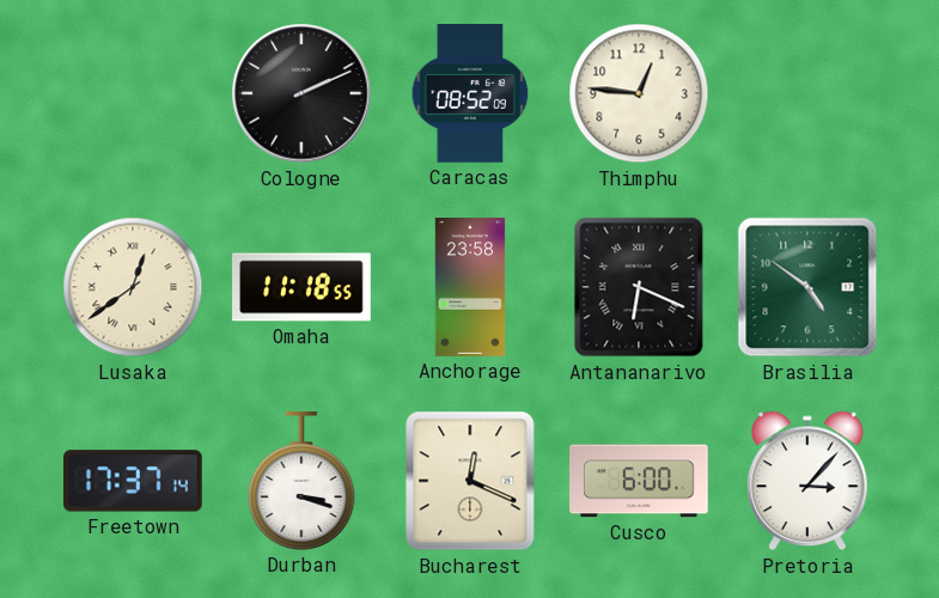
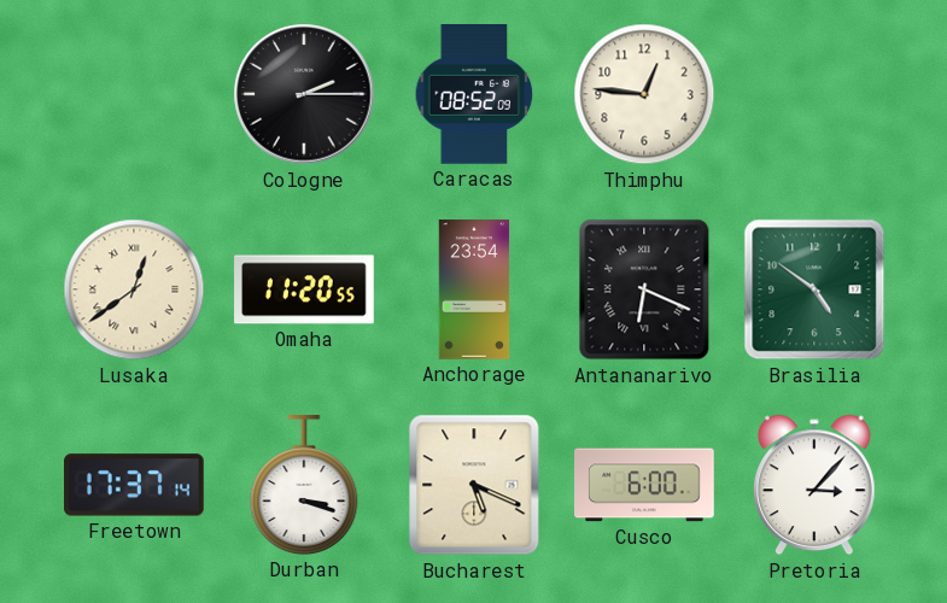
Cologne: 2:11 -> 2:15
Omaha: 11:18 -> 11:20
Anchorage: 23:58 -> 23:54
Bucharest: 12:19 -> 5:19
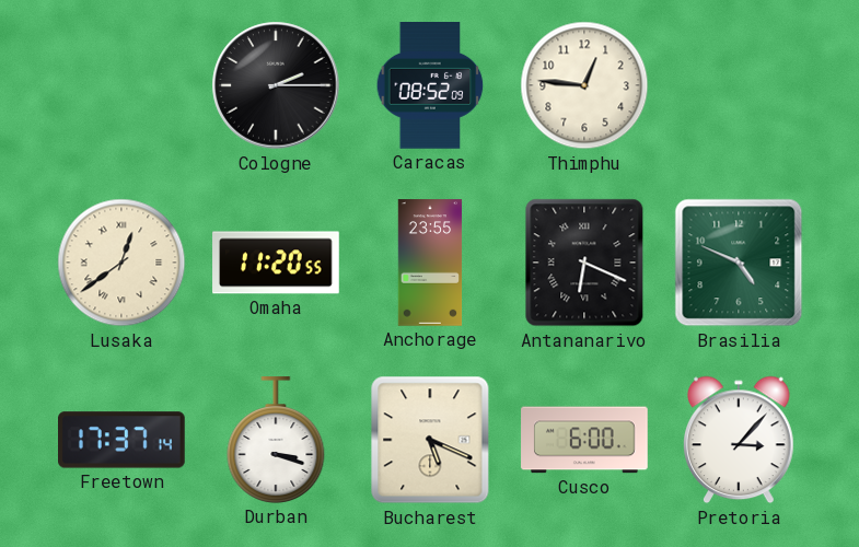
Anchorage: 23:54 -> 23:55
Brasilia: 4:51 -> 4:49
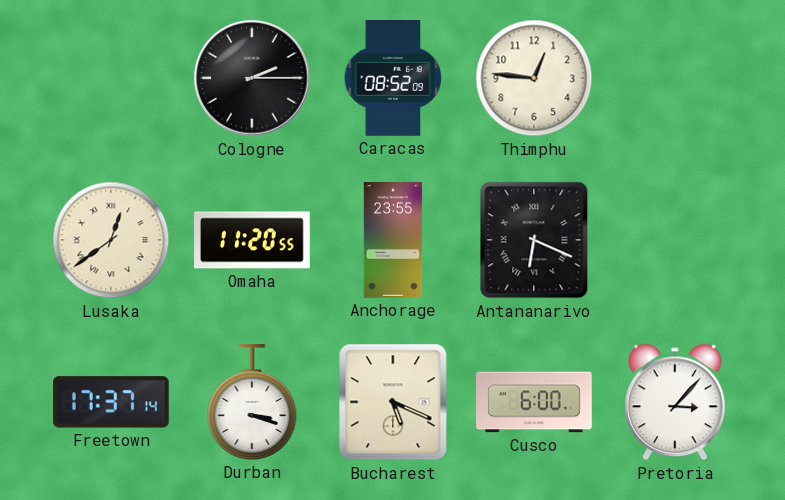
Brasilia: 4:49 -> none
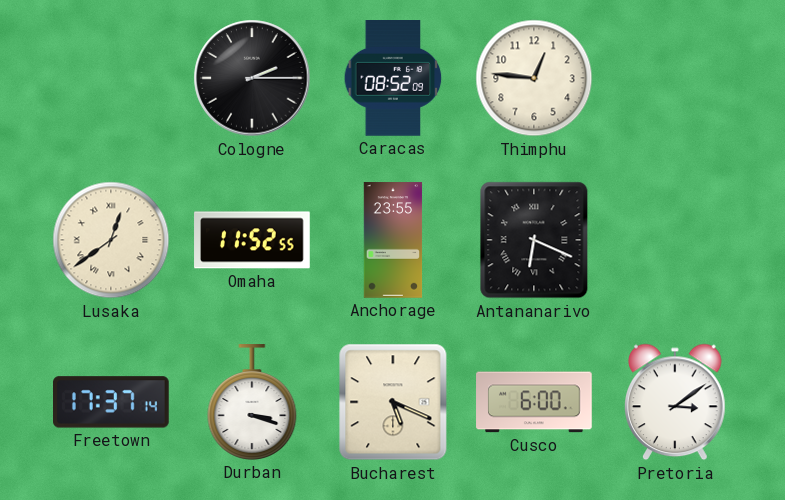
Omaha: 11:20 -> 11:52
Pretoria: 3:07 -> 3:09
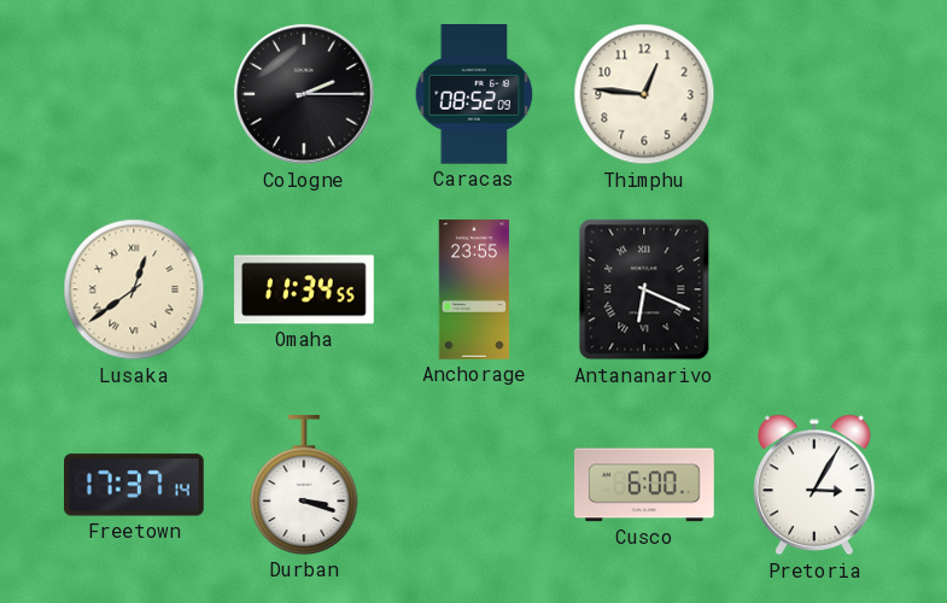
Omaha: 11:52 -> 11:34
Bucharest: 5:19 -> none
Pretoria: 3:09 -> 3:05
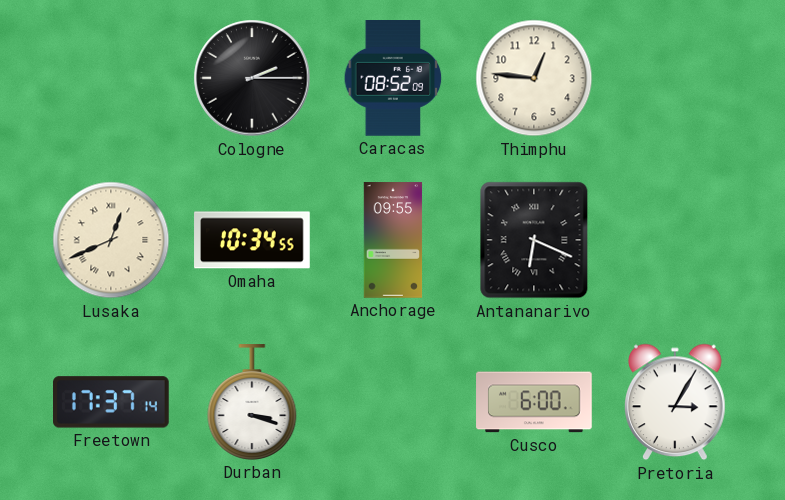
Lusaka: 12:39 -> 12:41
Omaha: 11:34 -> 10:34
Anchorage: 23:55 -> 09:55
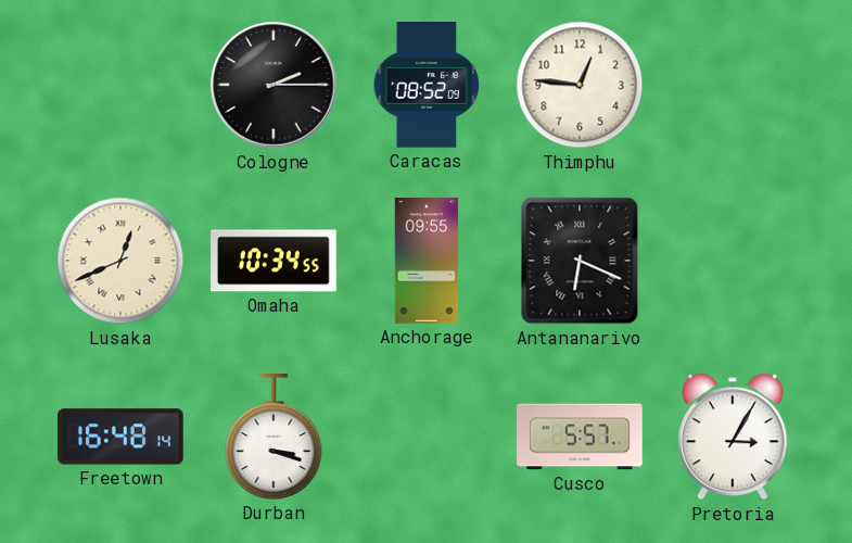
Freetown: 17:37 -> 16:48
Cusco: 6:00 -> 5:57
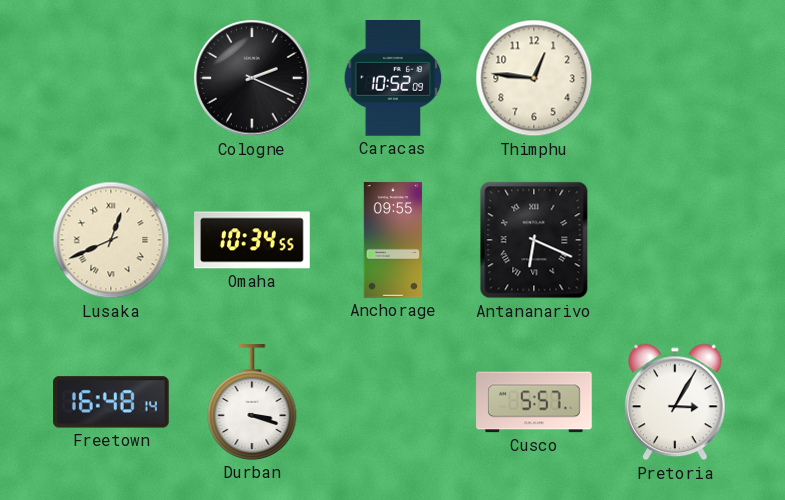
Cologne: 2:15 -> 2:19
Caracas: 08:52 -> 10:52
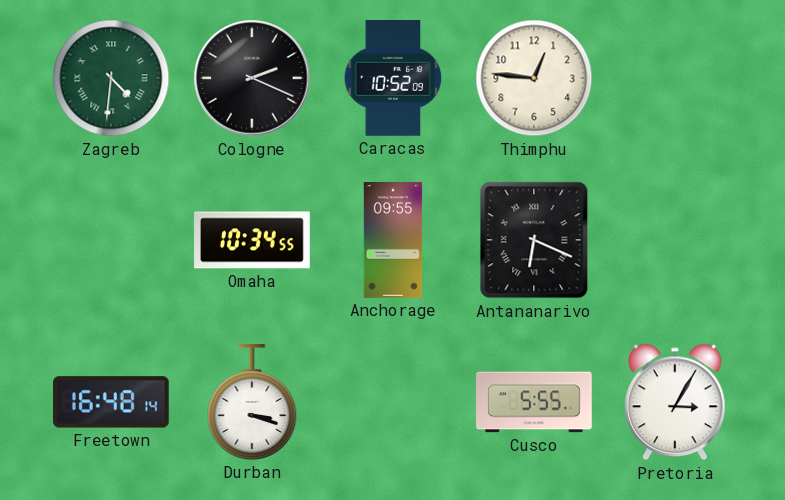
Zagreb: none -> 4:31
Lusaka: 12:41 -> none
Cusco: 5:57 -> 5:55
